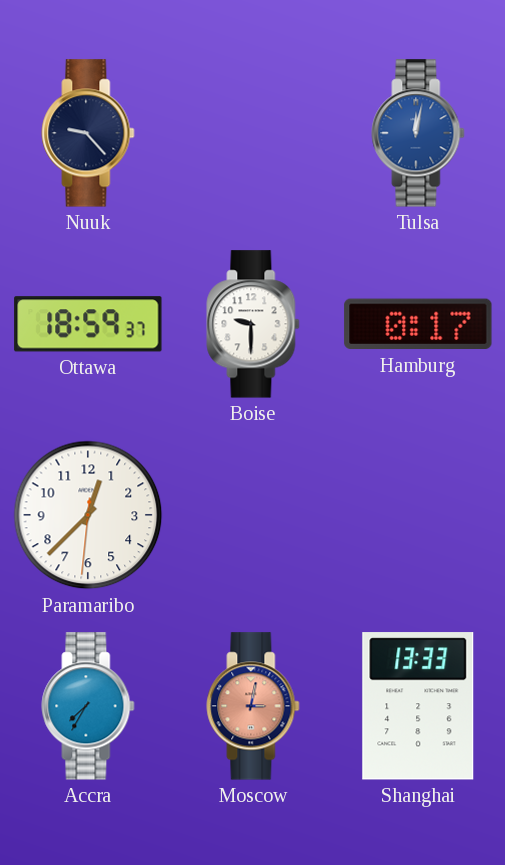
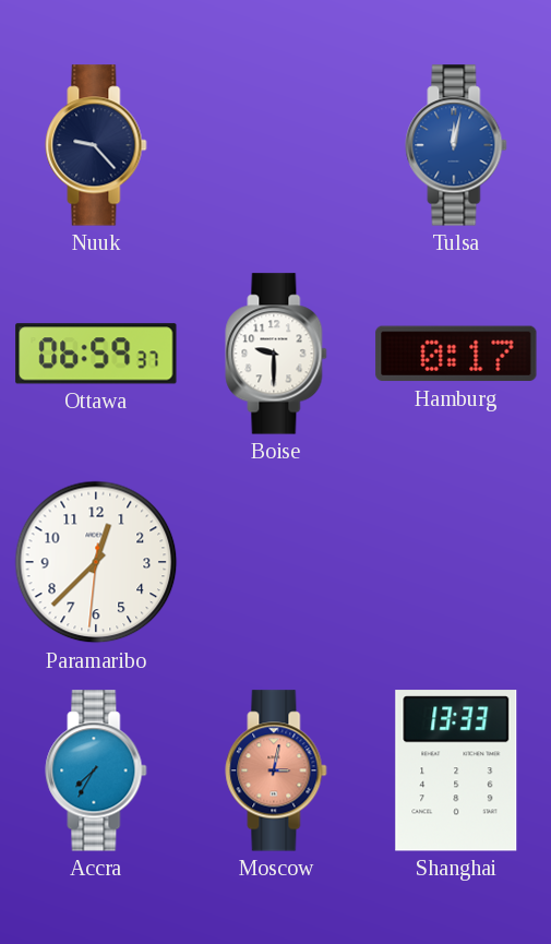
Ottawa: 18:59 -> 06:59
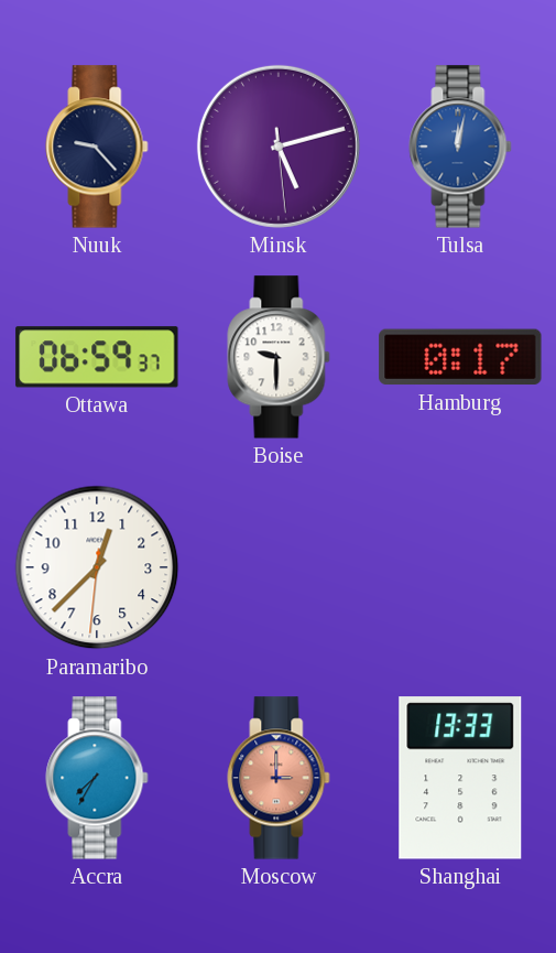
Minsk: none -> 5:12
Moscow: 3:02 -> 3:00
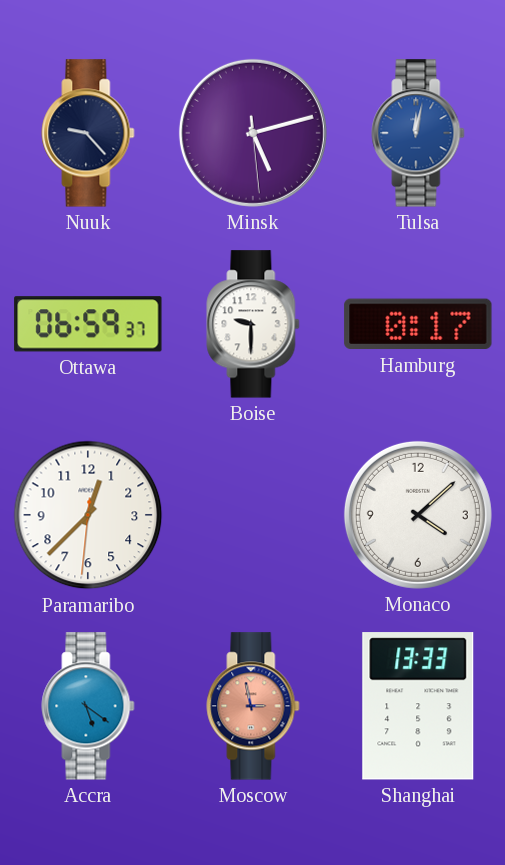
Monaco: none -> 4:08
Accra: 7:35 -> 5:21
Moscow: 3:00 -> 2:58
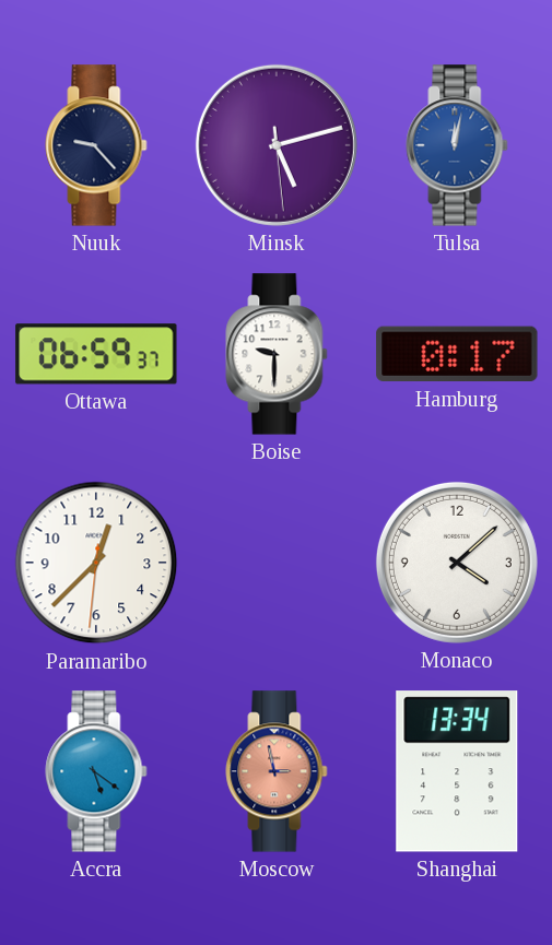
Shanghai: 13:33 -> 13:34
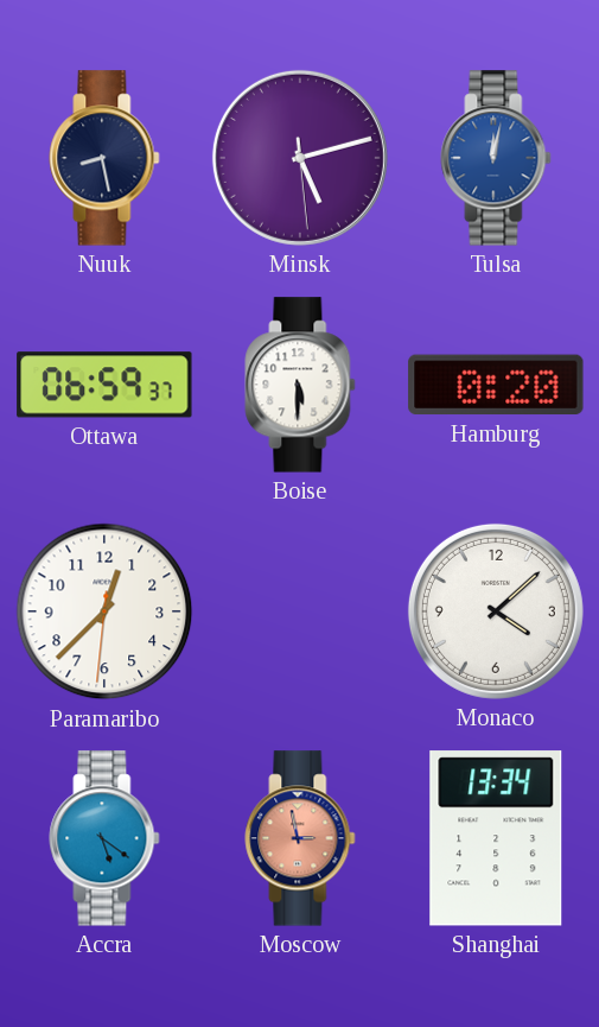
Nuuk: 9:23 -> 8:28
Boise: 9:30 -> 5:30
Hamburg: 0:17 -> 0:20
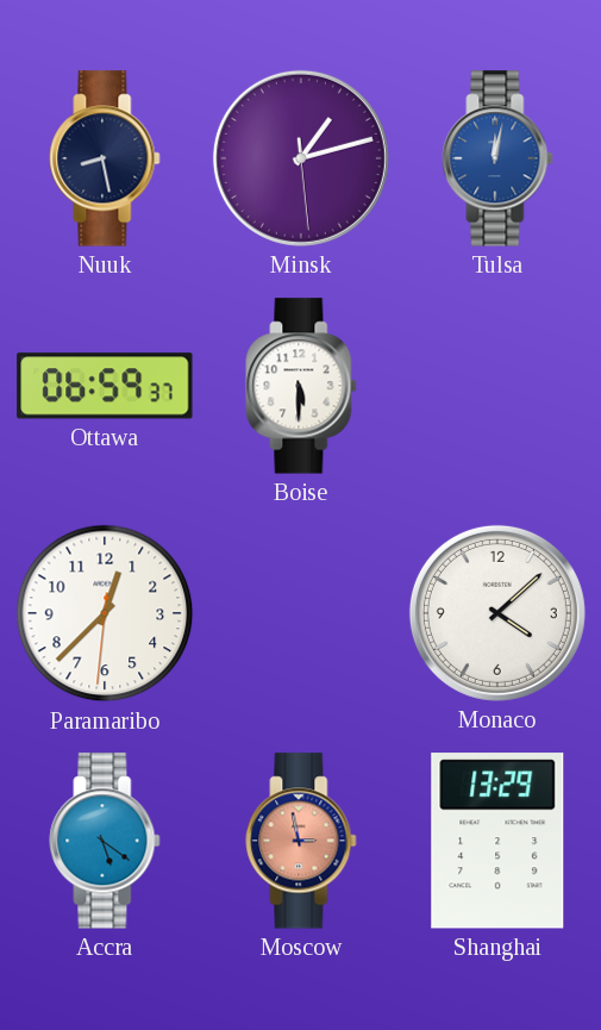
Minsk: 5:12 -> 1:12
Hamburg: 0:20 -> none
Shanghai: 13:34 -> 13:29
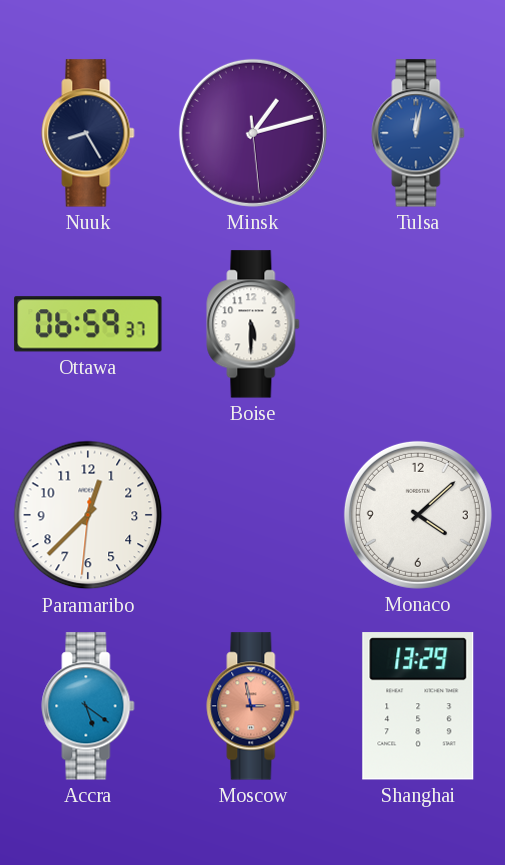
Nuuk: 8:28 -> 8:25
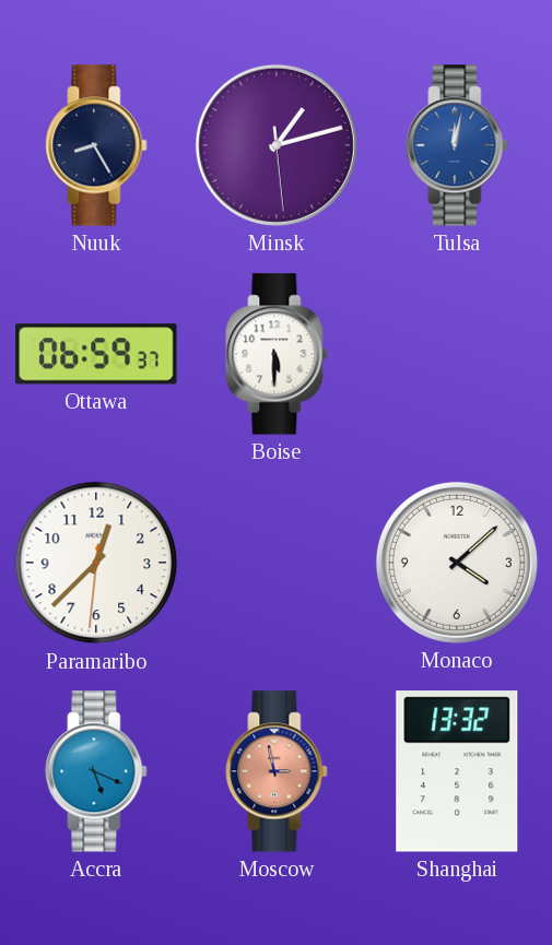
Accra: 5:21 -> 5:19
Shanghai: 13:29 -> 13:32
